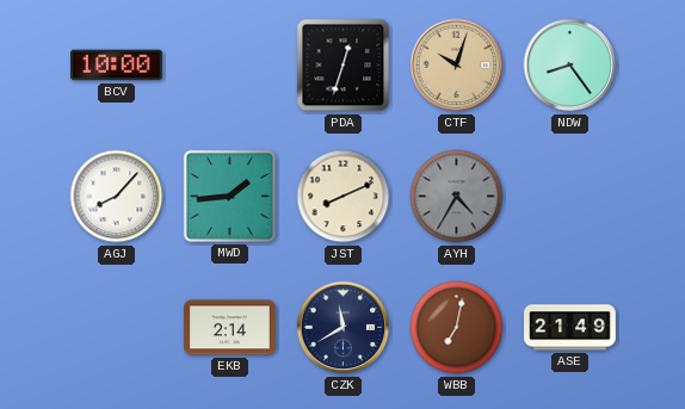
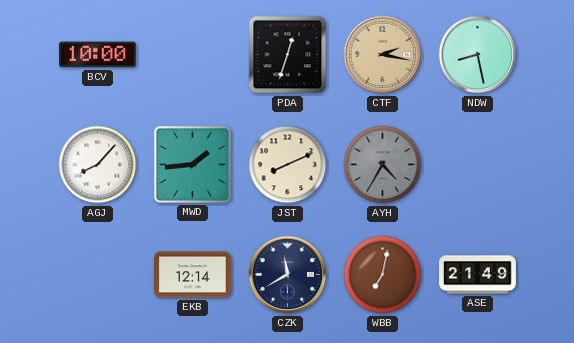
CTF: 10:03 -> 2:17
NDW: 8:24 -> 8:28
EKB: 2:14 -> 12:14
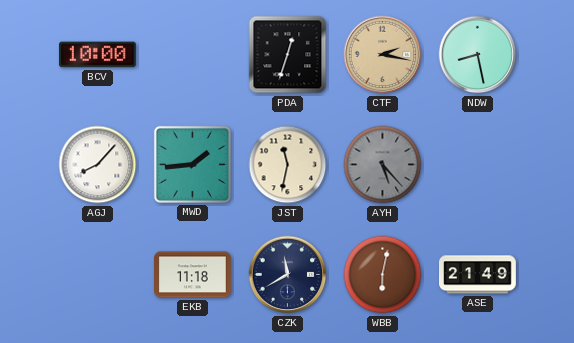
JST: 8:11 -> 11:32
AYH: 4:35 -> 5:23
EKB: 12:14 -> 11:18
WBB: 7:02 -> 6:02
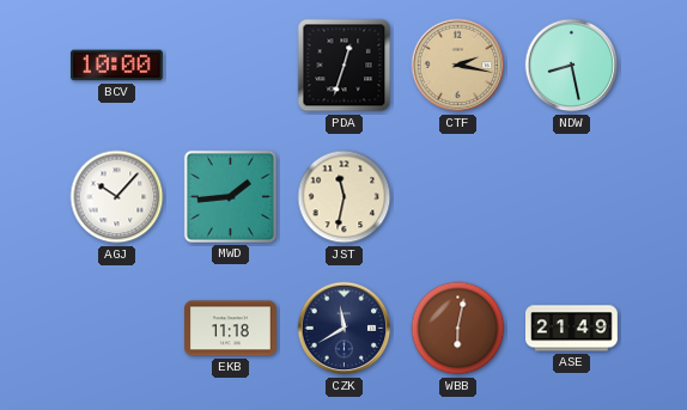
AGJ: 8:07 -> 10:07
AYH: 5:23 -> none
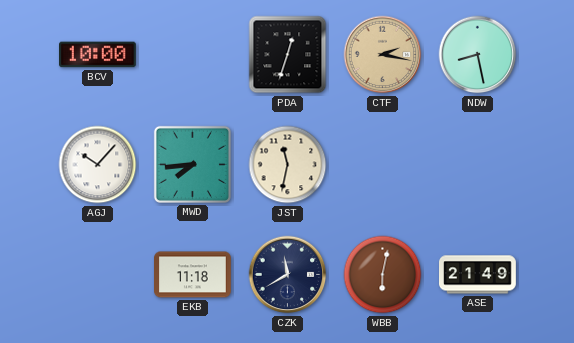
MWD: 1:44 -> 7:44
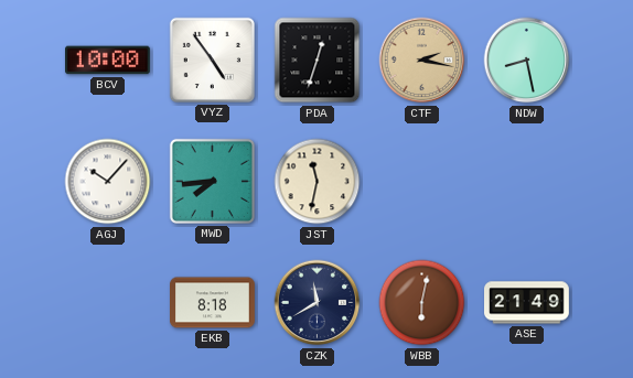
VYZ: none -> 4:54
EKB: 11:18 -> 8:18
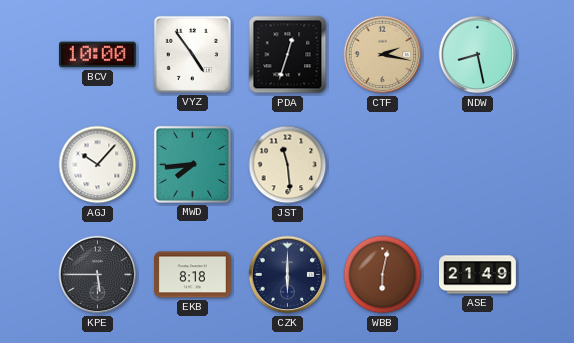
JST: 11:32 -> 11:29
KPE: none -> 5:45
CZK: 11:40 -> 6:00
